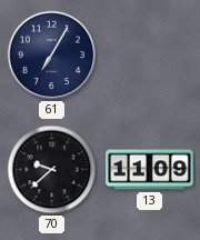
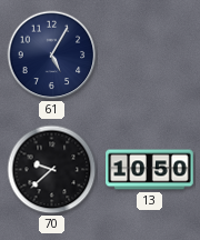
61: 7:05 -> 5:05
13: 11:09 -> 10:50
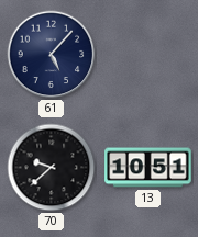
61: 5:05 -> 5:07
13: 10:50 -> 10:51
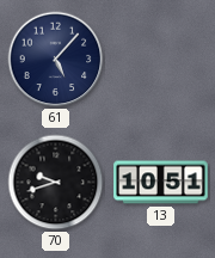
70: 9:38 -> 9:42
